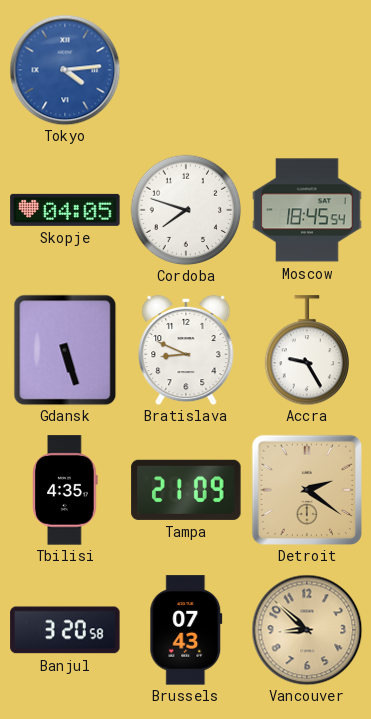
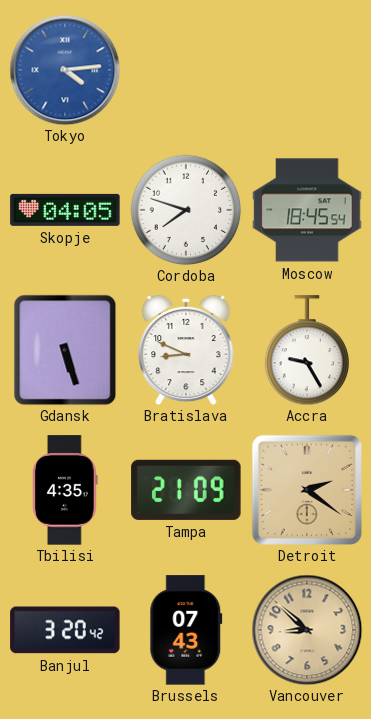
Banjul: 3:20:58 -> 3:20:42
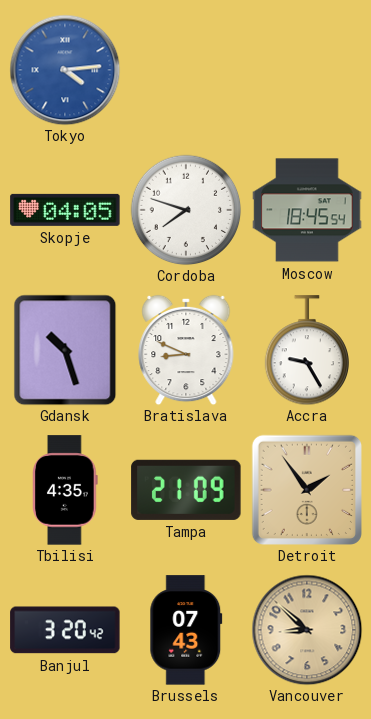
Gdansk: 5:27 -> 10:27
Detroit: 2:21 -> 1:54
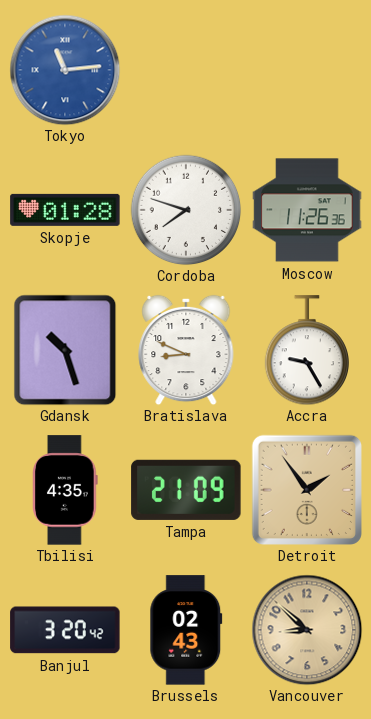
Tokyo: 4:14 -> 11:14
Skopje: 04:05 -> 01:28
Moscow: 18:45 -> 11:26
Brussels: 07:43 -> 02:43
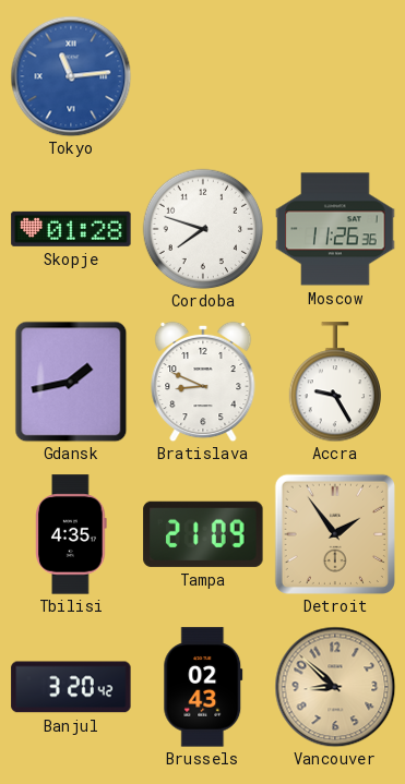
Gdansk: 10:27 -> 1:43
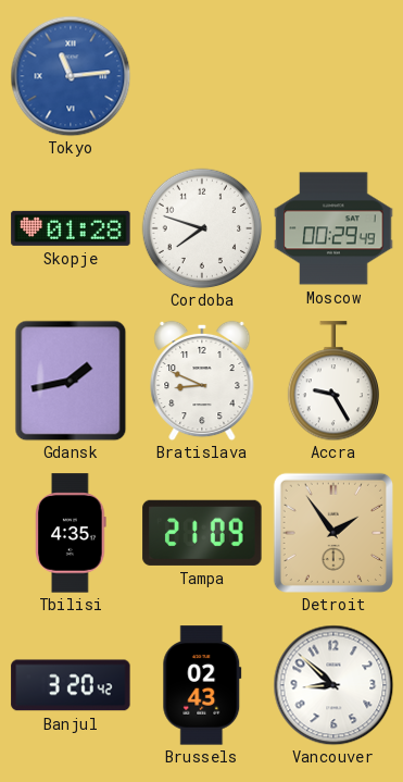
Moscow: 11:26 -> 00:29
Vancouver dial: champagne -> white
